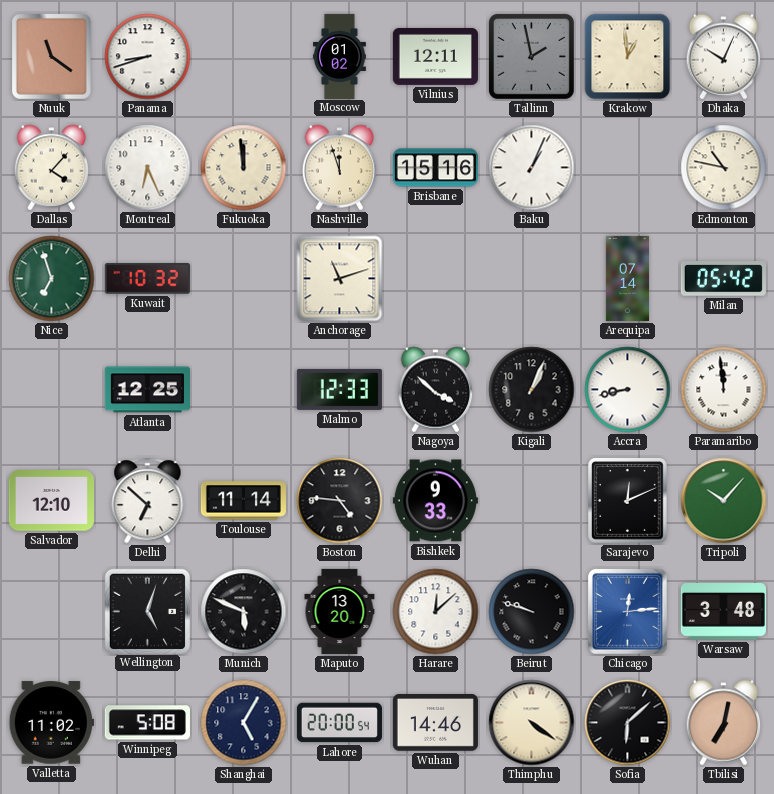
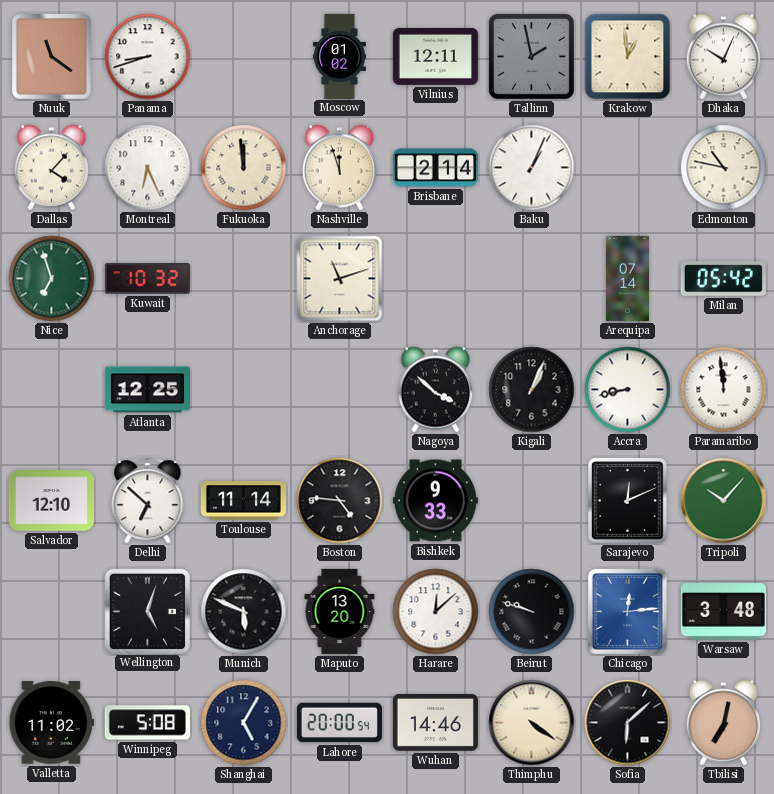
Brisbane: 15:16 -> 2:14
Malmo: 12:33 -> none
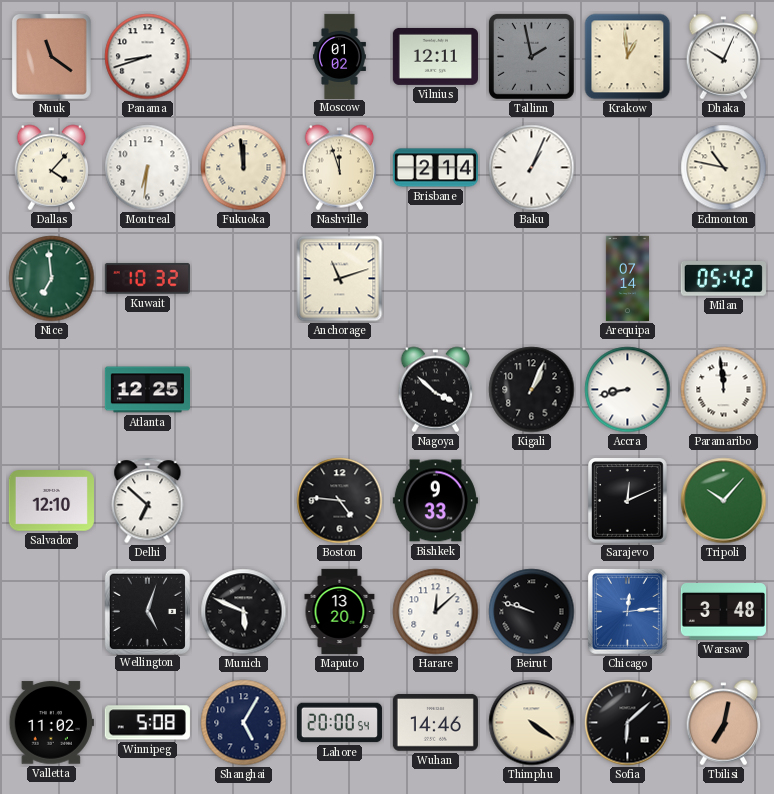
Montreal: 6:26 -> 6:31
Nice: 6:57 -> 6:59
Toulouse: 11:14 -> none
